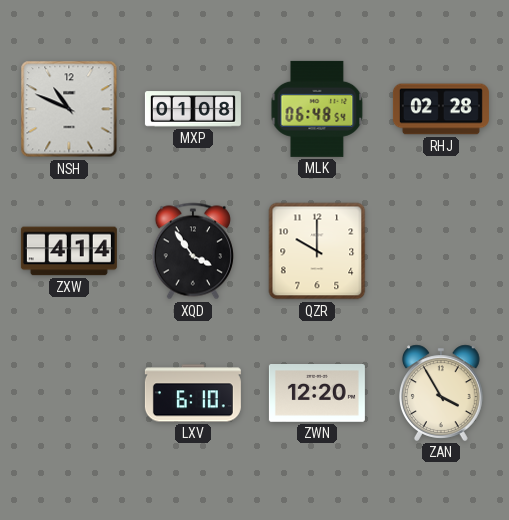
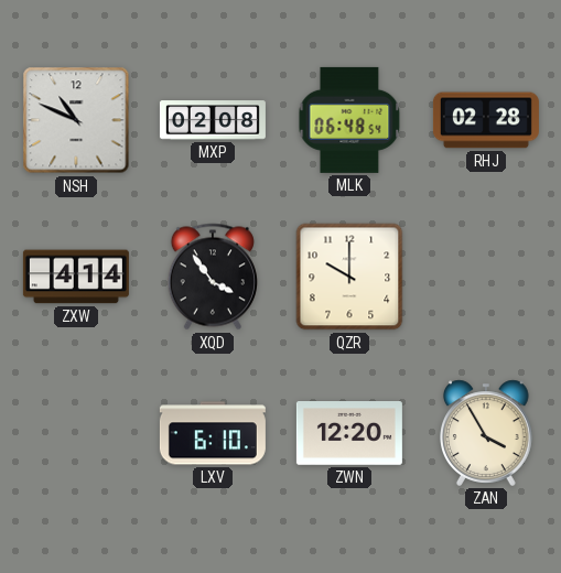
MXP: 01:08 -> 02:08
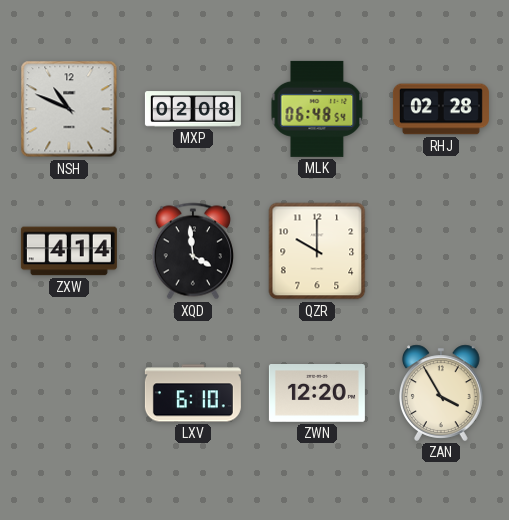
XQD: 3:54 -> 3:59
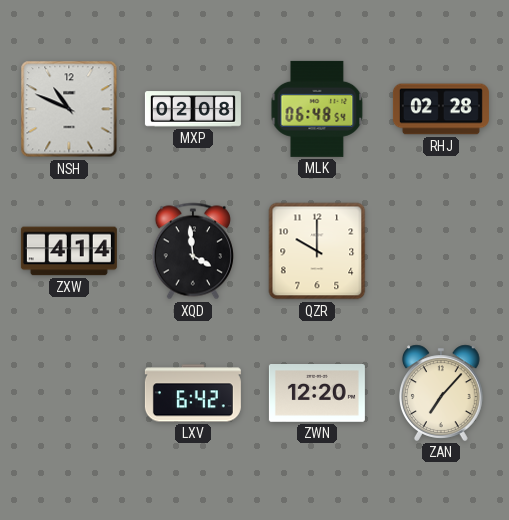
LXV: 6:10 -> 6:42
ZAN: 3:55 -> 7:07
